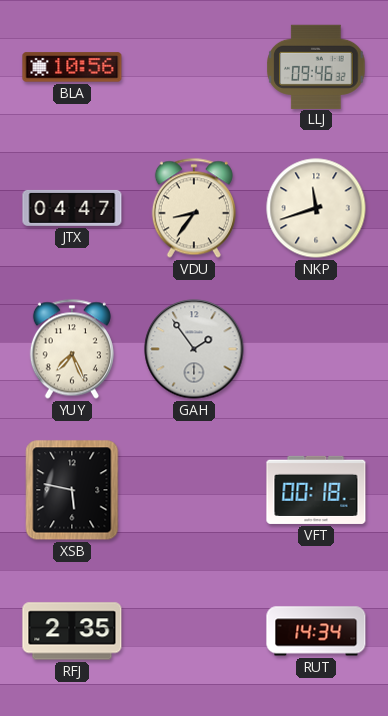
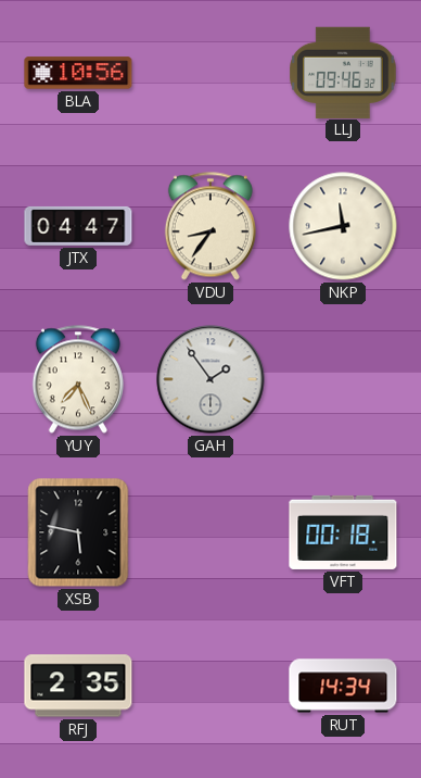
NKP: 11:42 -> 11:43
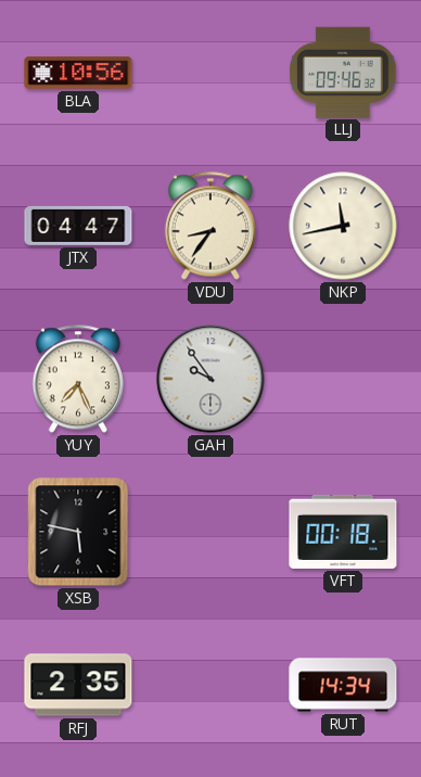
GAH: 1:54 -> 9:54
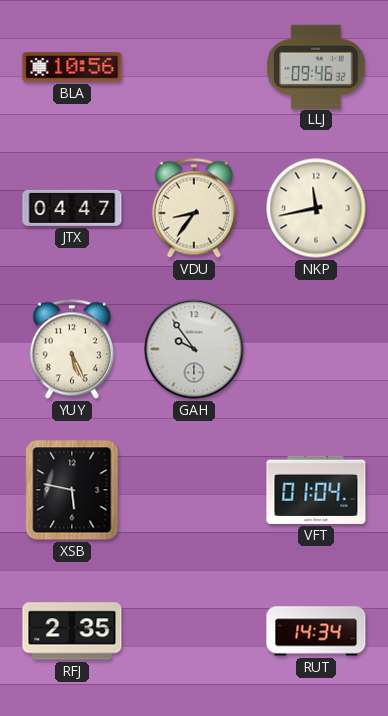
YUY: 7:26 -> 5:26
VFT: 00:18 -> 01:04
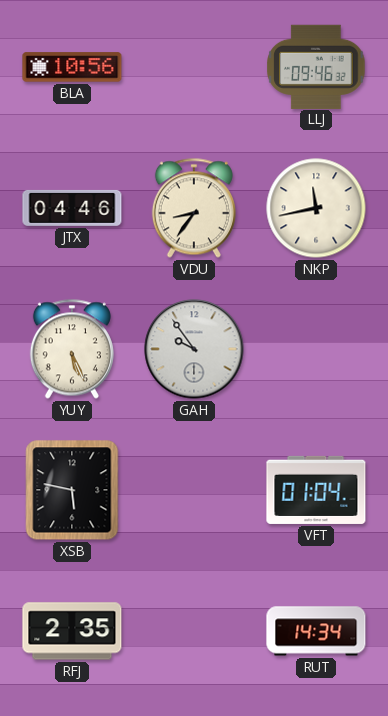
JTX: 04:47 -> 04:46
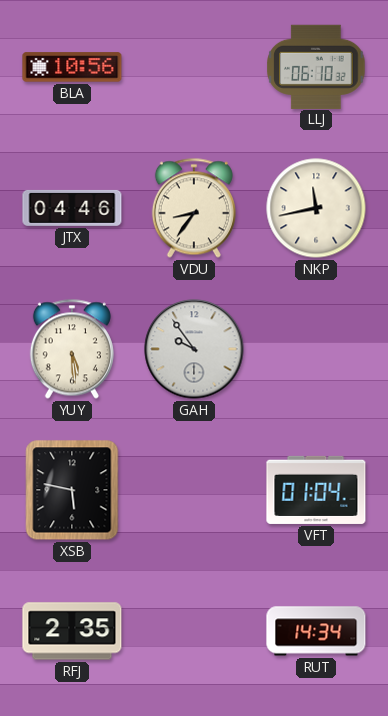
LLJ: 09:46 -> 06:10
YUY: 5:26 -> 5:29
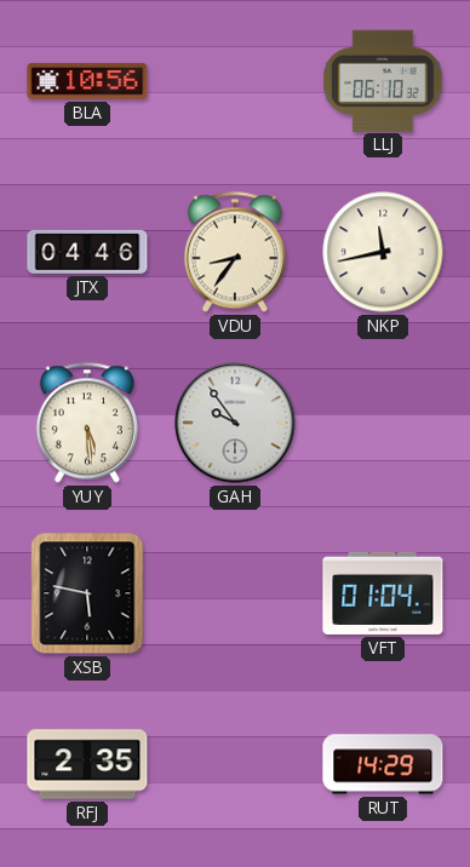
RUT: 14:34 -> 14:29
